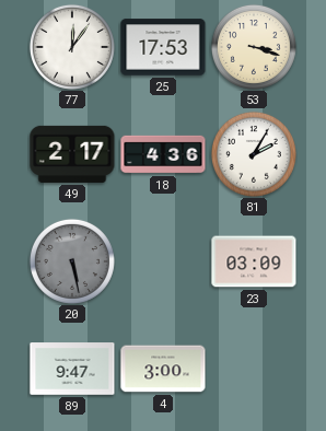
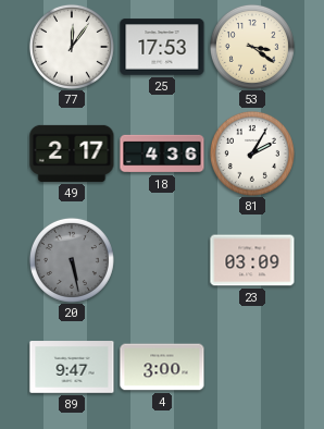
53: 3:18 -> 3:21
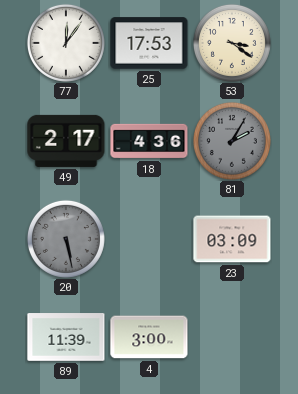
81 dial: white -> grey
89: 9:47 -> 11:39
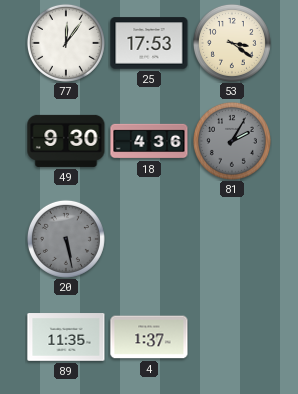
49: 2:17 -> 9:30
23: 03:09 -> none
89: 11:39 -> 11:35
4: 3:00 -> 1:37
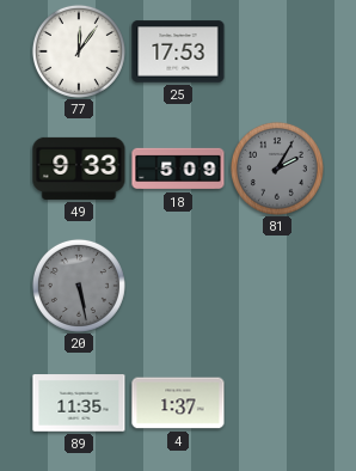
53: 3:21 -> none
49: 9:30 -> 9:33
18: 4:36 -> 5:09
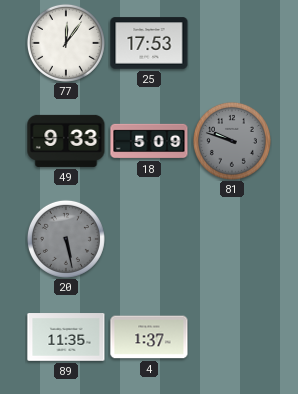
81: 2:05 -> 9:48
